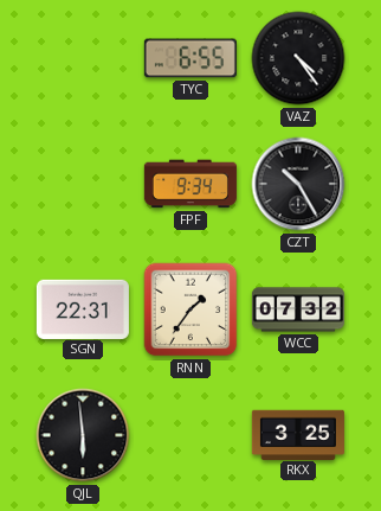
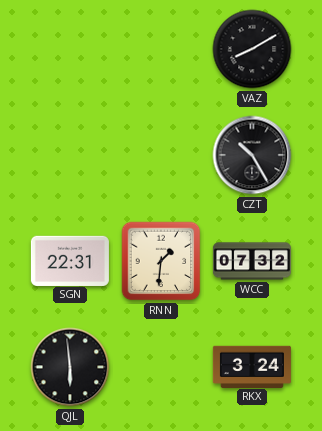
TYC: 6:55 -> none
VAZ: 4:24 -> 8:10
FPF: 9:34 -> none
RNN: 1:36 -> 1:31
RKX: 3:25 -> 3:24
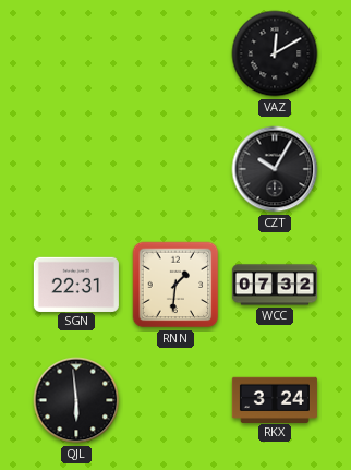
VAZ: 8:10 -> 12:10
CZT: 10:25 -> 10:05
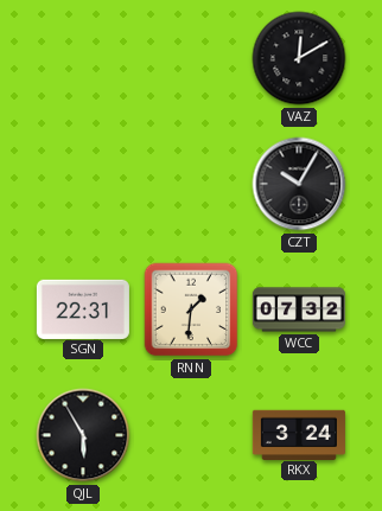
QJL: 5:59 -> 5:55
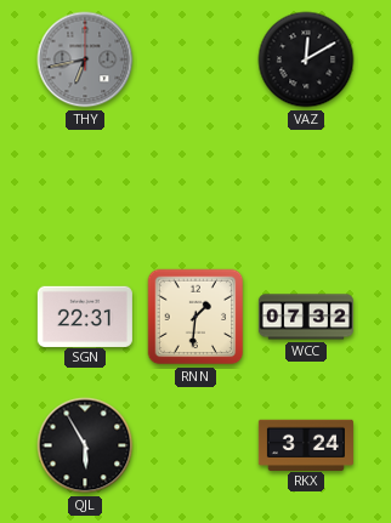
THY: none -> 6:43
CZT: 10:05 -> none
